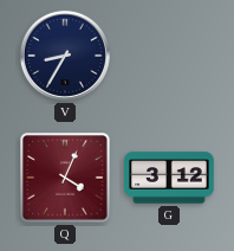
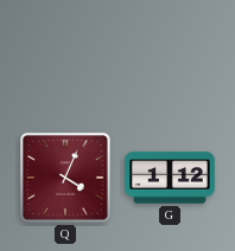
V: 8:35 -> none
G: 3:12 -> 1:12
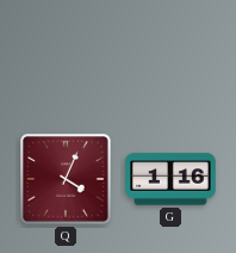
G: 1:12 -> 1:16
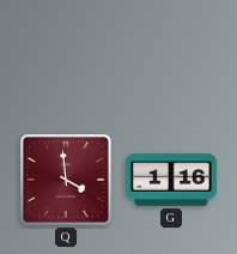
Q: 4:04 -> 3:59
